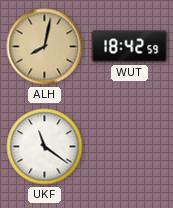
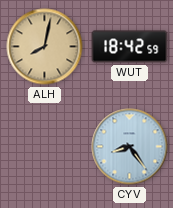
UKF: 11:21 -> none
CYV: none -> 8:24
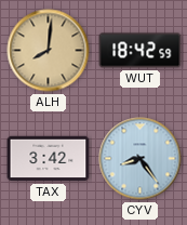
ALH: 8:02 -> 8:01
TAX: none -> 3:42
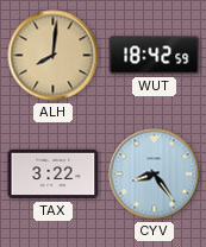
TAX: 3:42 -> 3:22
